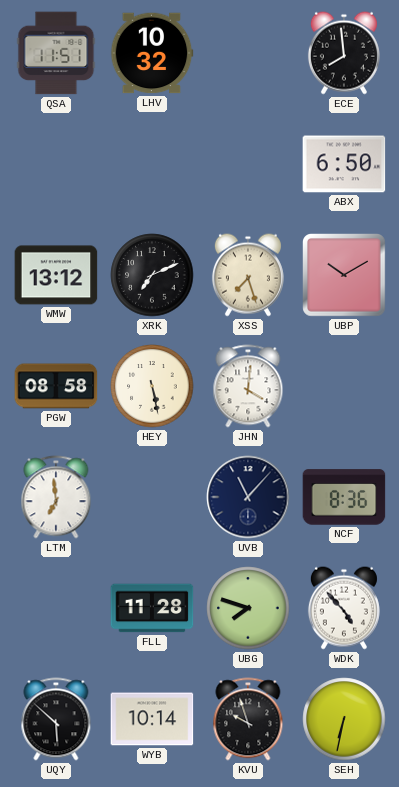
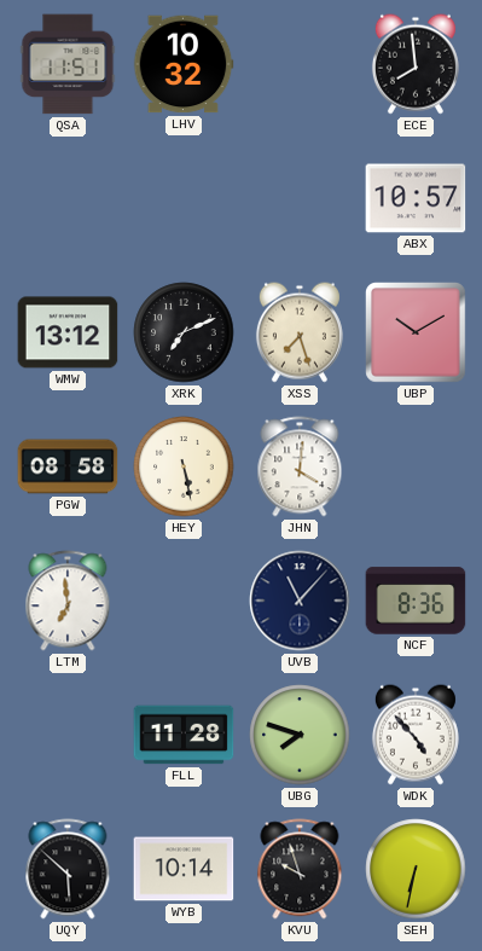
ABX: 6:50 -> 10:57
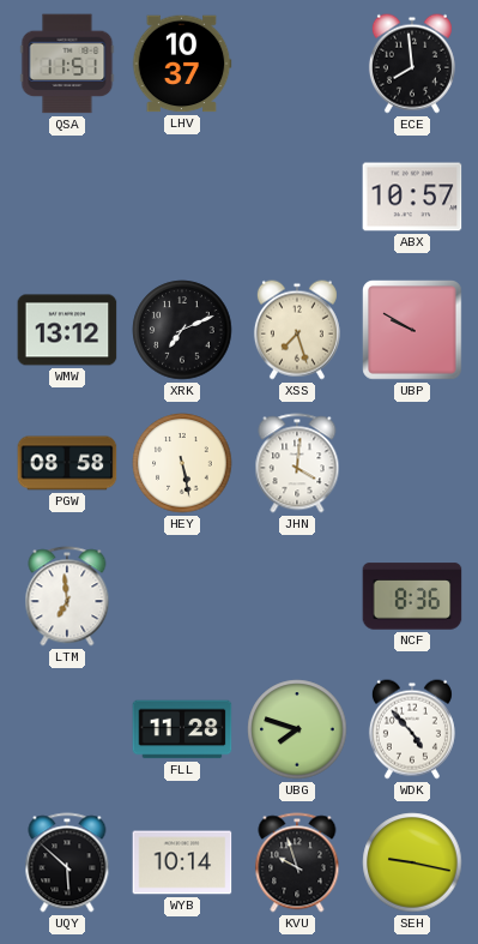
LHV: 10:32 -> 10:37
UBP: 10:10 -> 9:50
UVB: 11:07 -> none
SEH: 6:32 -> 9:17
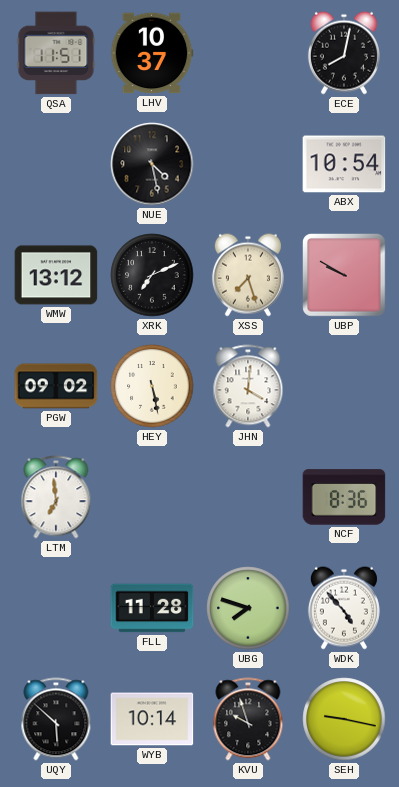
ECE: 7:59 -> 8:02
NUE: none -> 4:28
ABX: 10:57 -> 10:54
PGW: 08:58 -> 09:02
